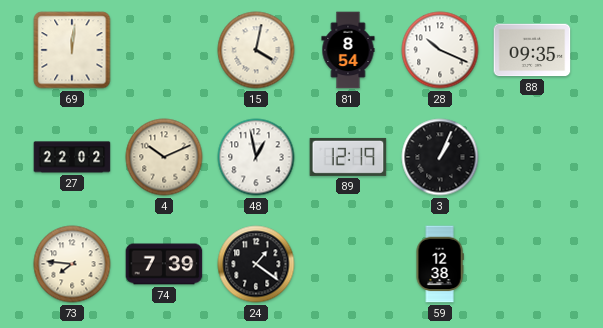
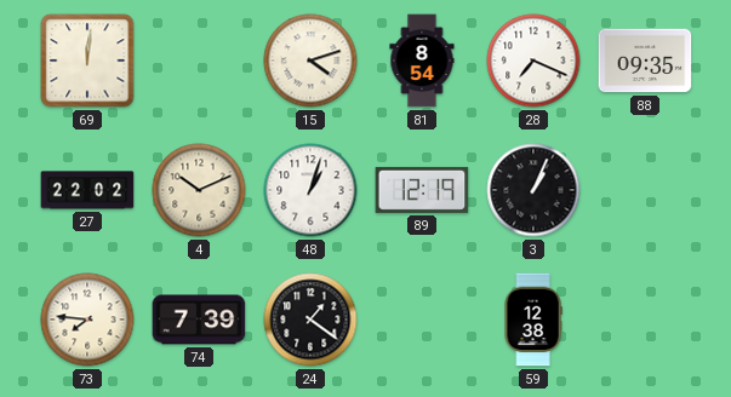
15: 4:02 -> 4:12
28: 10:19 -> 7:19
48: 12:58 -> 1:03
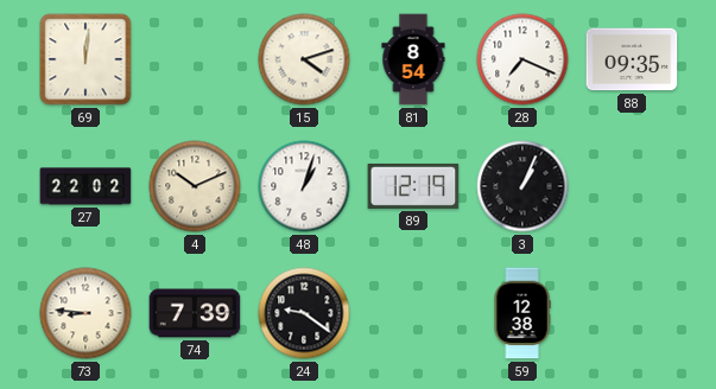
73: 7:46 -> 8:46
24: 1:21 -> 9:21
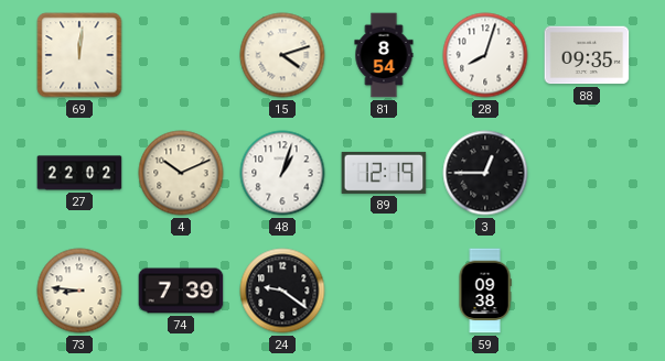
28: 7:19 -> 8:03
3: 1:04 -> 12:45
59: 12:38 -> 09:38
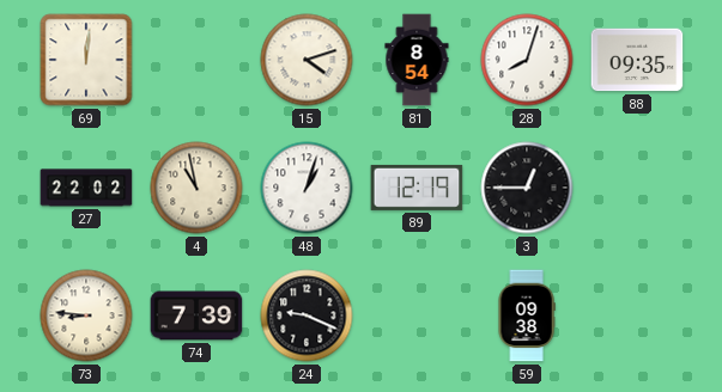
4: 10:11 -> 10:58
24: 9:21 -> 9:19
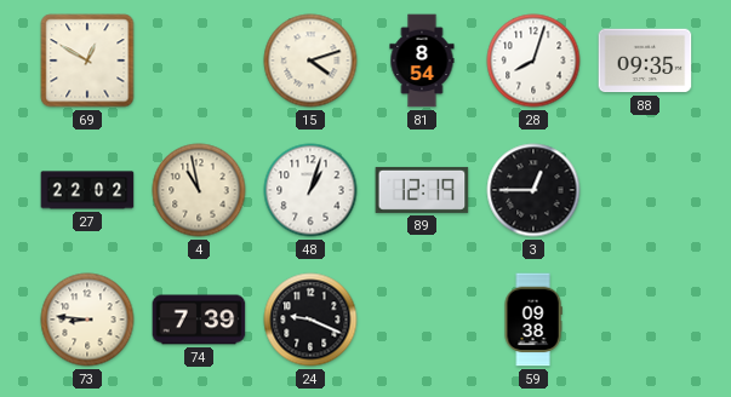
69: 12:01 -> 12:50
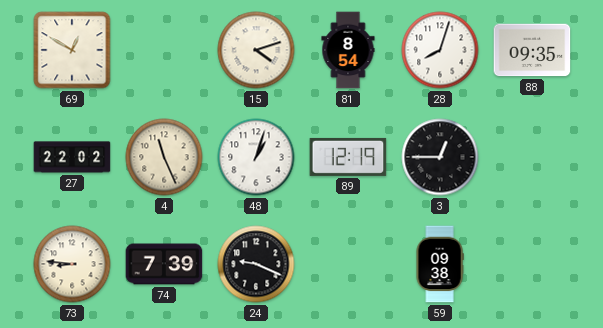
4: 10:58 -> 11:26
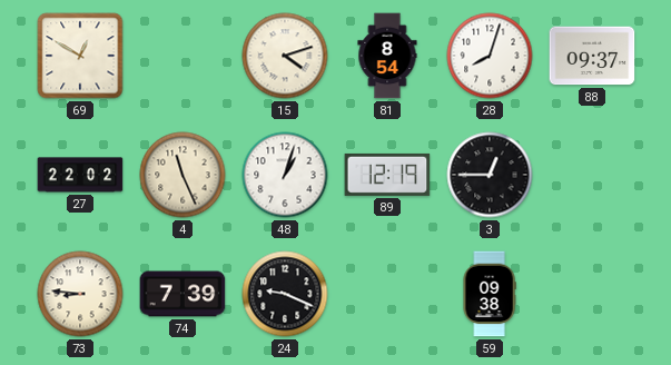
88: 09:35 -> 09:37
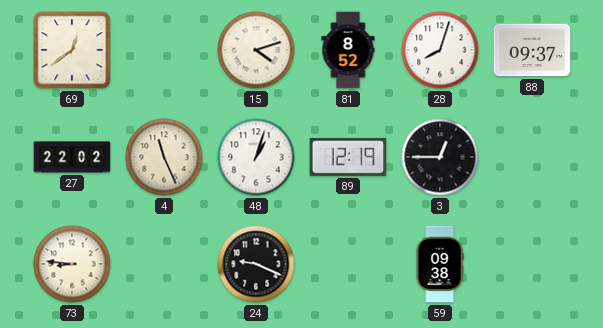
69: 12:50 -> 12:39
81: 8:54 -> 8:52
74: 7:39 -> none
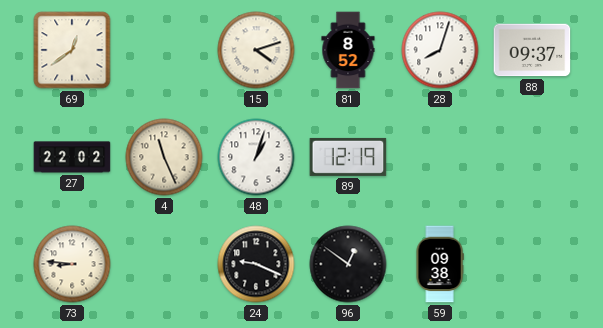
3: 12:45 -> none
96: none -> 12:51
